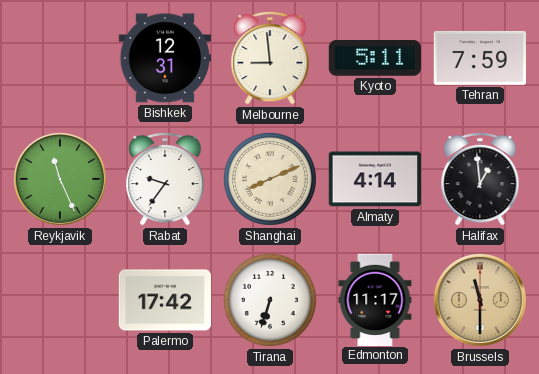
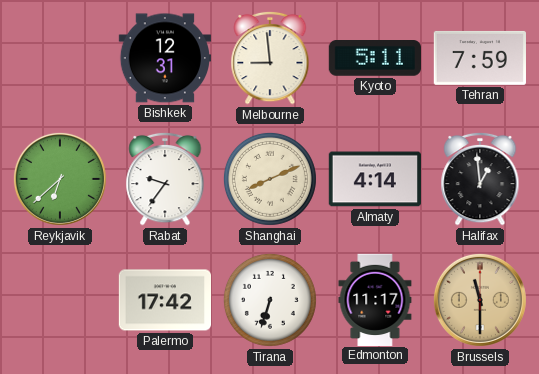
Reykjavik: 11:26 -> 6:38
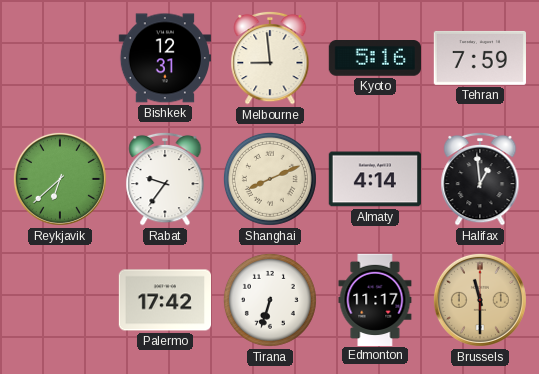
Kyoto: 5:11 -> 5:16
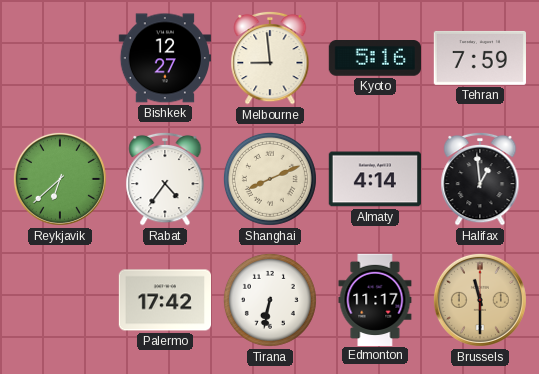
Bishkek: 12:31 -> 12:27
Rabat: 9:36 -> 4:36
Tirana: 6:33 -> 6:32
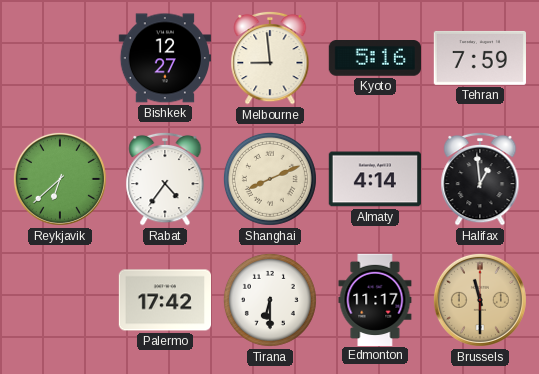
Tirana: 6:32 -> 6:30
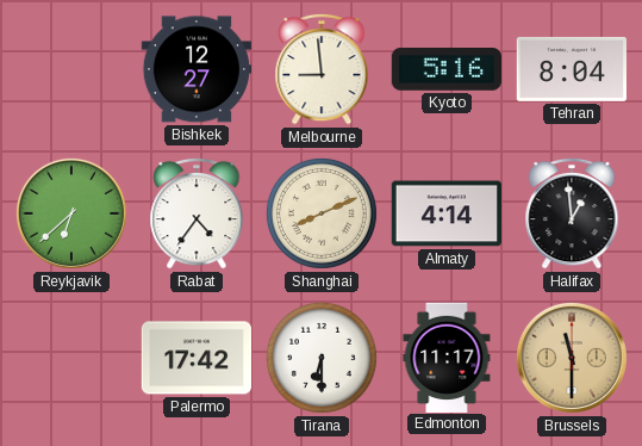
Tehran: 7:59 -> 8:04
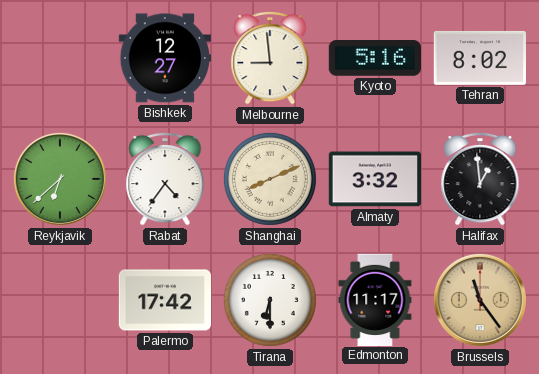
Tehran: 8:04 -> 8:02
Almaty: 4:14 -> 3:32
Brussels: 11:30 -> 11:24
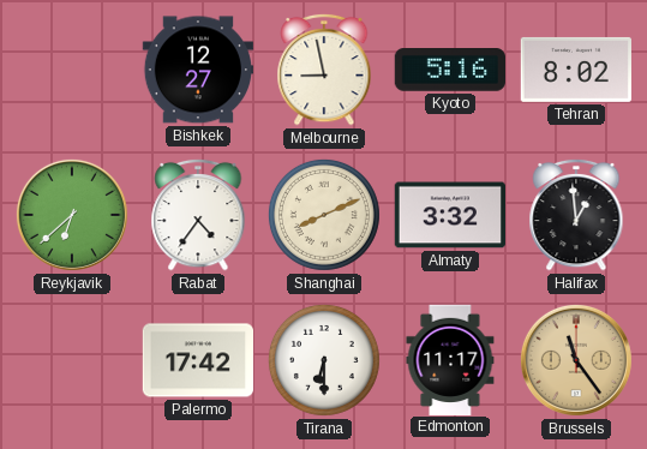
Melbourne: 8:59 -> 8:58
